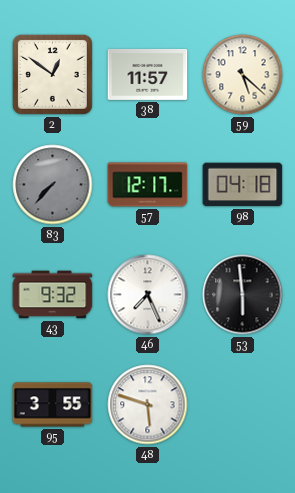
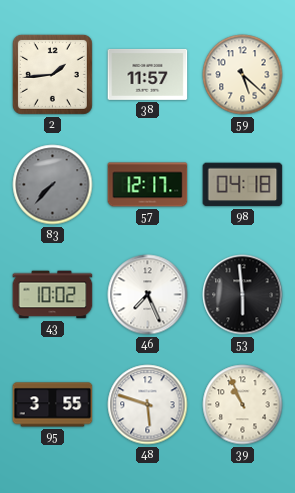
2: 12:51 -> 1:44
43: 9:32 -> 10:02
39: none -> 10:56
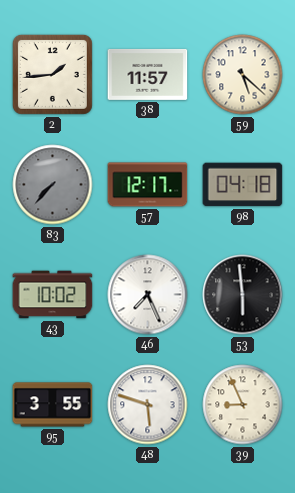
39: 10:56 -> 8:56
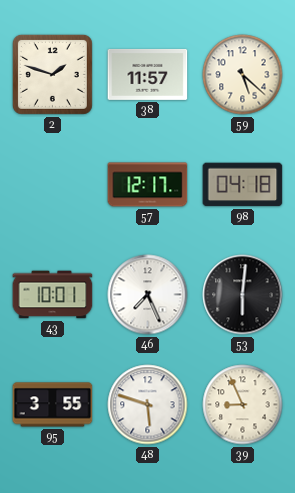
2: 1:44 -> 1:48
83: 7:37 -> none
43: 10:02 -> 10:01
53: 5:59 -> 6:01
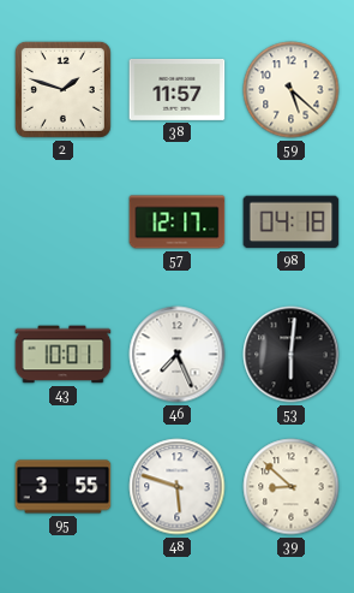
39: 8:56 -> 8:52
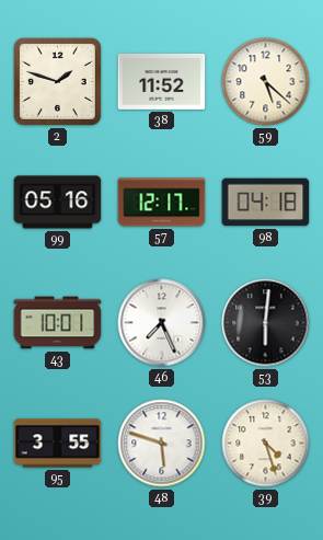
38: 11:57 -> 11:52
99: none -> 05:16
39: 8:52 -> 4:27
